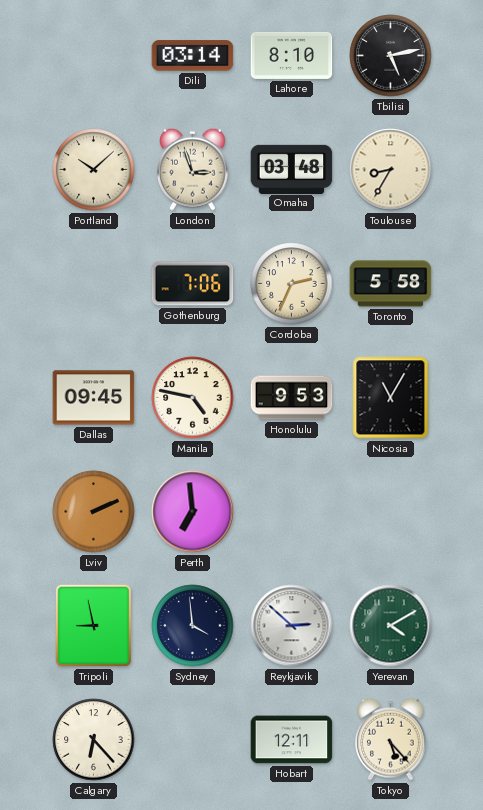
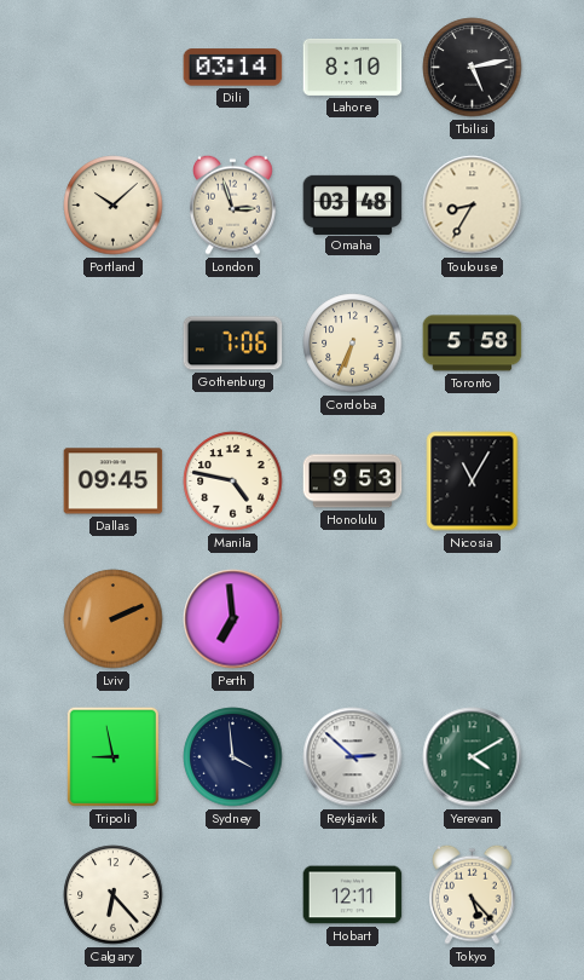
Cordoba: 2:34 -> 6:34
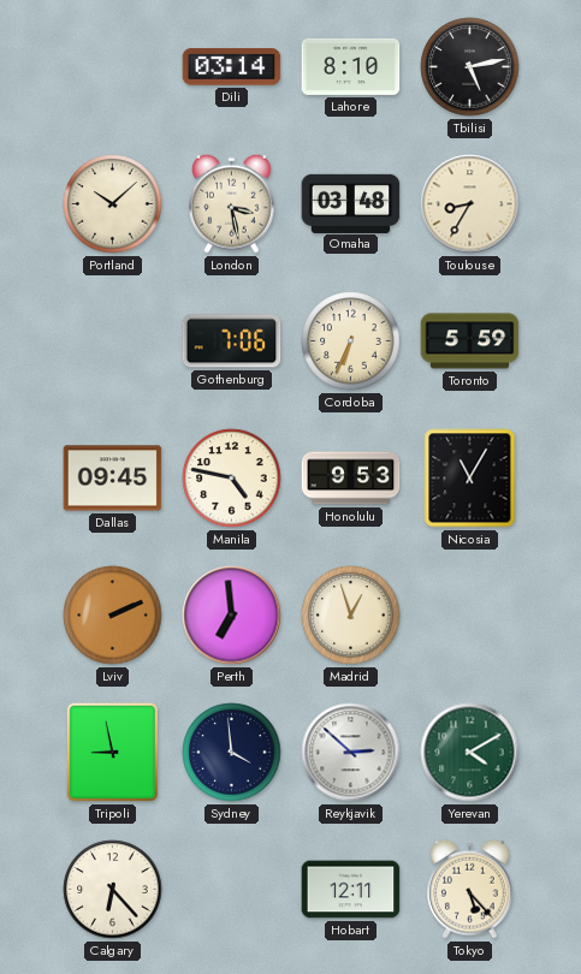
London: 2:57 -> 3:28
Toronto: 5:58 -> 5:59
Madrid: none -> 12:57
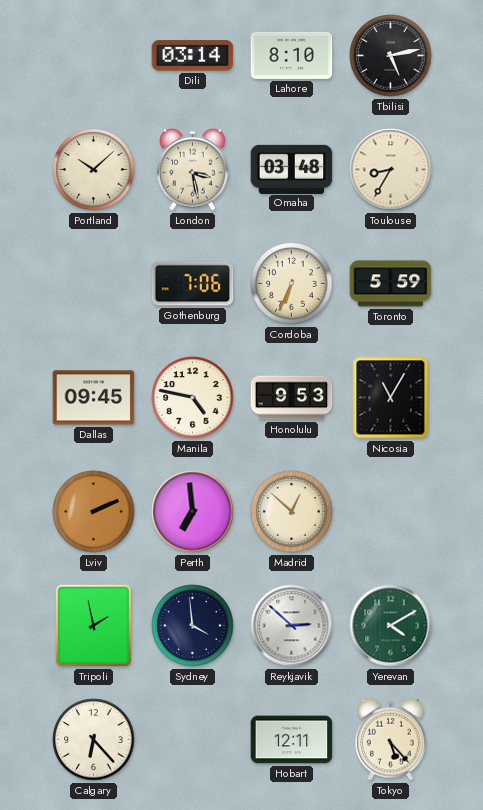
Madrid: 12:57 -> 12:52
Tripoli: 8:58 -> 1:58
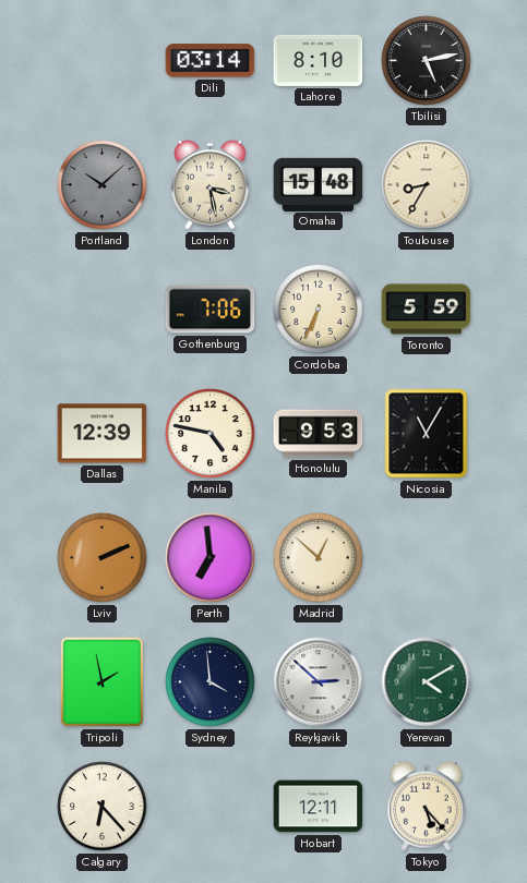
Portland dial: cream -> grey
Omaha: 03:48 -> 15:48
Dallas: 09:45 -> 12:39
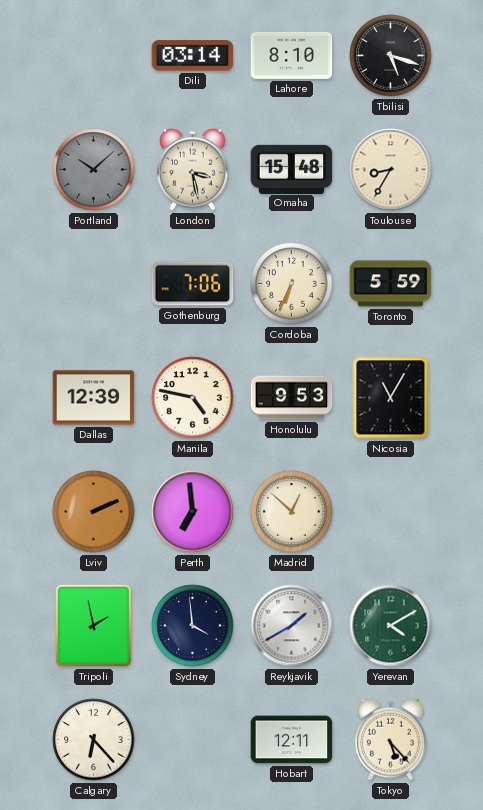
Tbilisi: 5:13 -> 5:18
Reykjavik: 2:52 -> 1:40
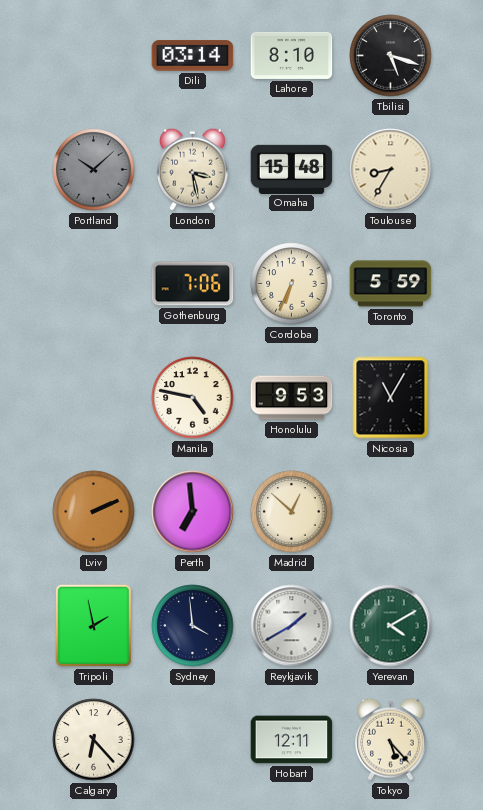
Dallas: 12:39 -> none
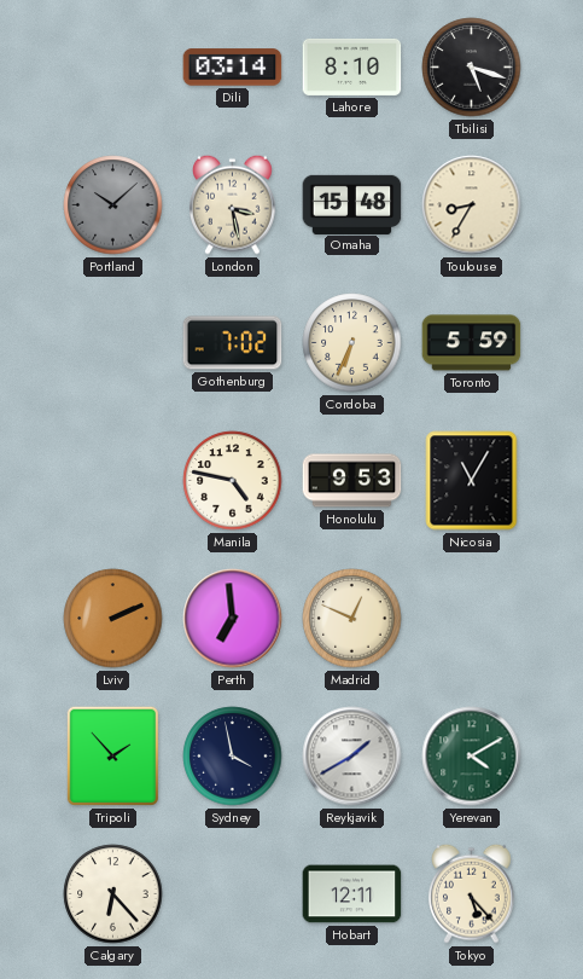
Gothenburg: 7:06 -> 7:02
Madrid: 12:52 -> 12:49
Tripoli: 1:58 -> 1:53
Sydney: 3:59 -> 3:58
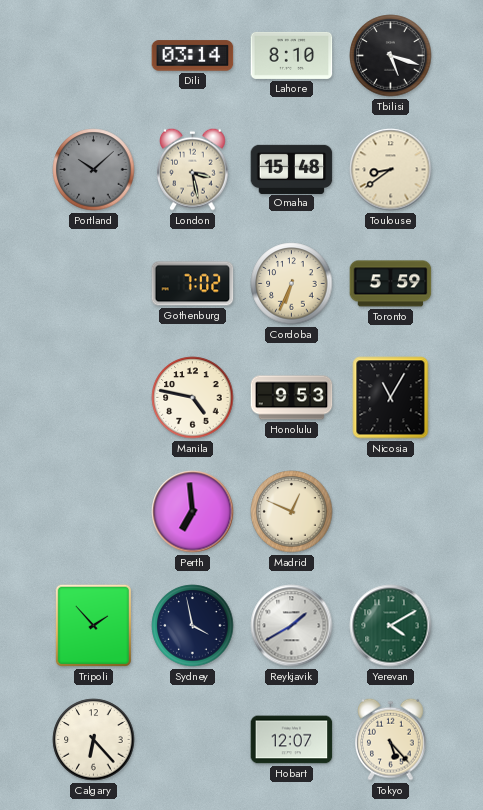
Toulouse: 8:35 -> 8:39
Lviv: 2:11 -> none
Hobart: 12:11 -> 12:07
